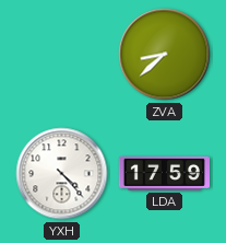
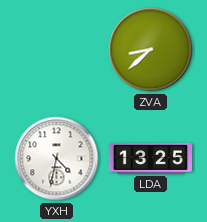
YXH: 4:23 -> 4:32
LDA: 17:59 -> 13:25
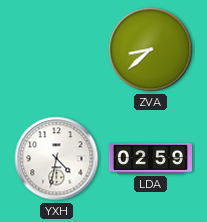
LDA: 13:25 -> 02:59
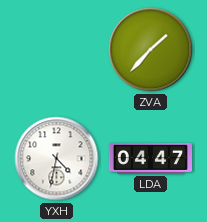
ZVA: 8:38 -> 1:37
LDA: 02:59 -> 04:47
